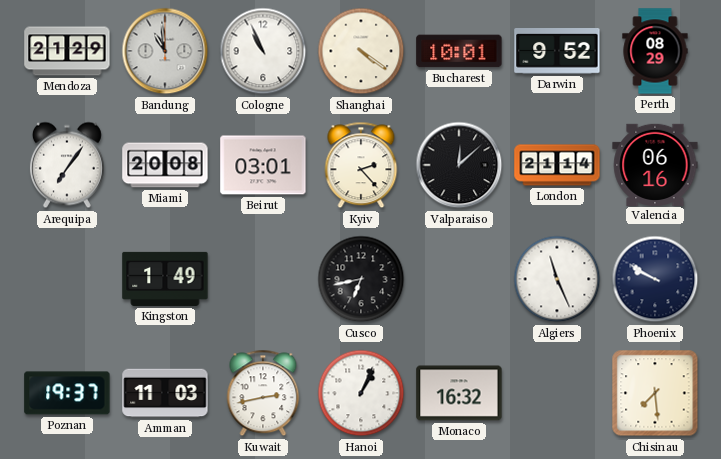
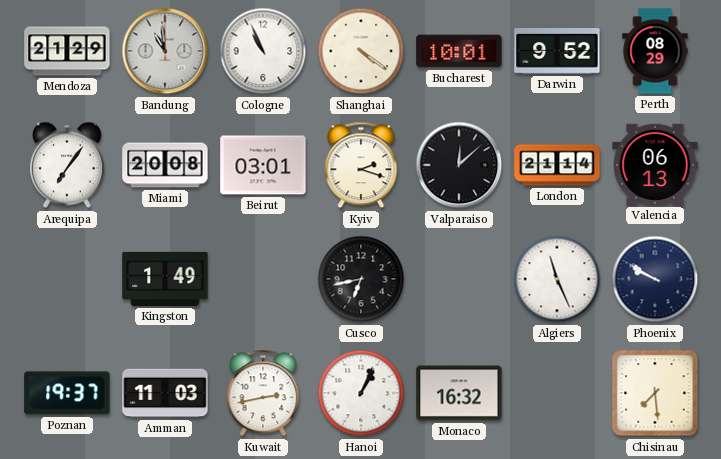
Kyiv: 2:23 -> 2:18
Valencia: 06:16 -> 06:13
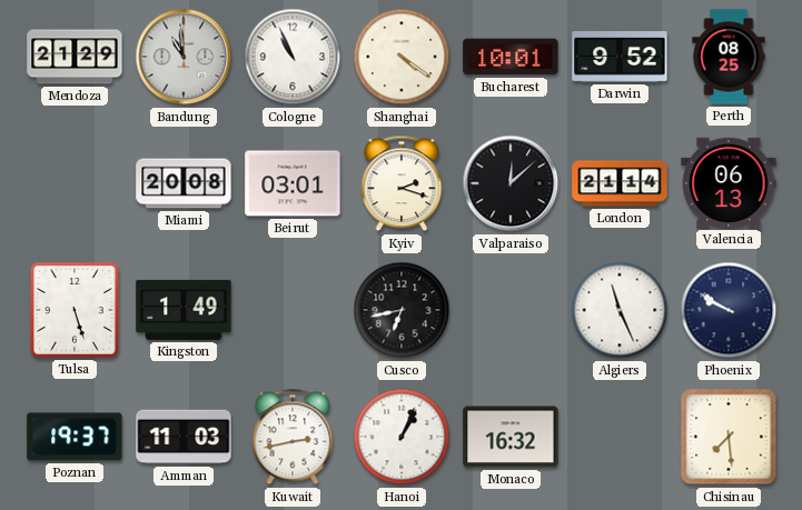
Perth: 08:29 -> 08:25
Arequipa: 7:06 -> none
Tulsa: none -> 5:27
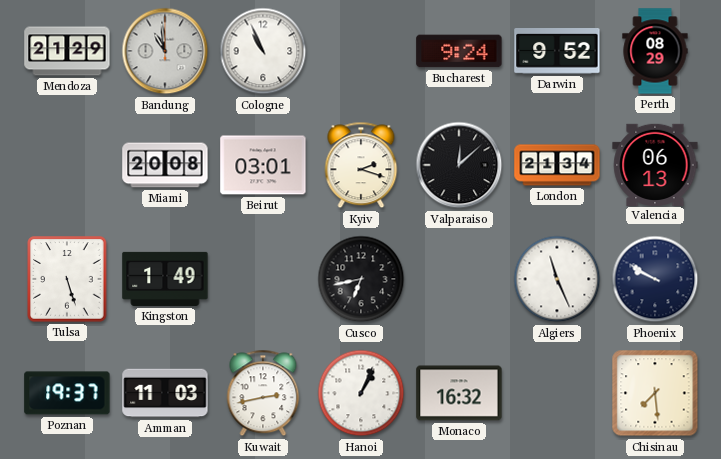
Shanghai: 4:21 -> none
Bucharest: 10:01 -> 9:24
Perth: 08:25 -> 08:29
London: 21:14 -> 21:34
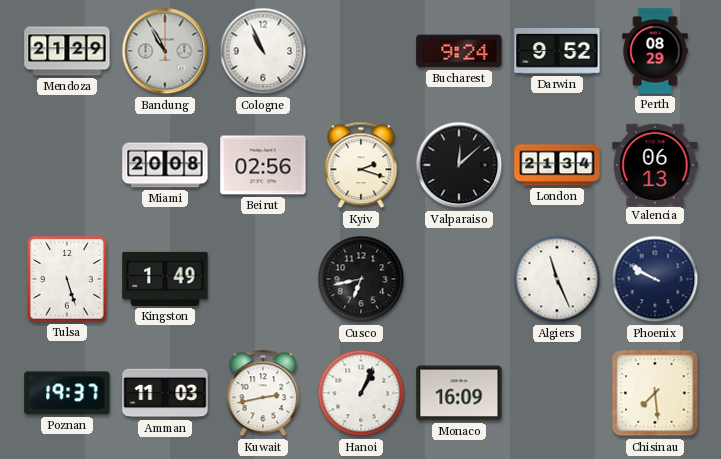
Bandung: 10:59 -> 10:55
Beirut: 03:01 -> 02:56
Monaco: 16:32 -> 16:09
